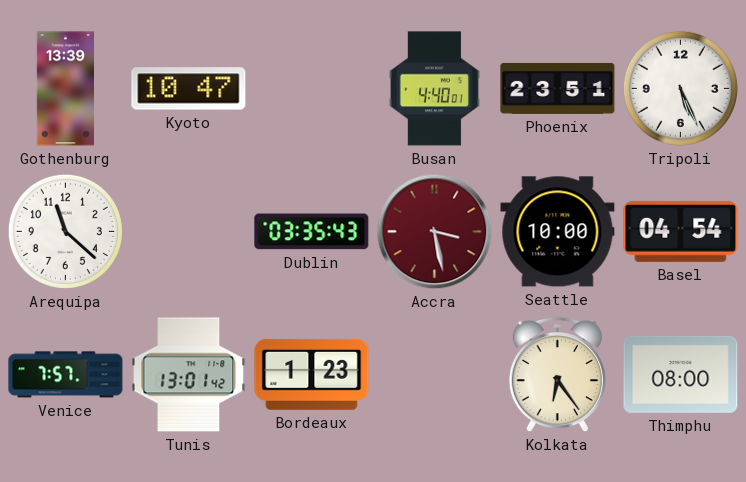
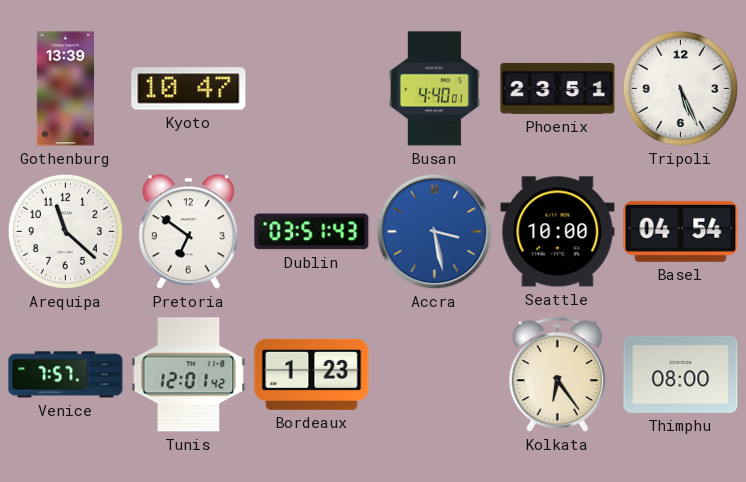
Pretoria: none -> 6:51
Dublin: 03:35 -> 03:51
Accra dial: burgundy -> blue
Tunis: 13:01 -> 12:01
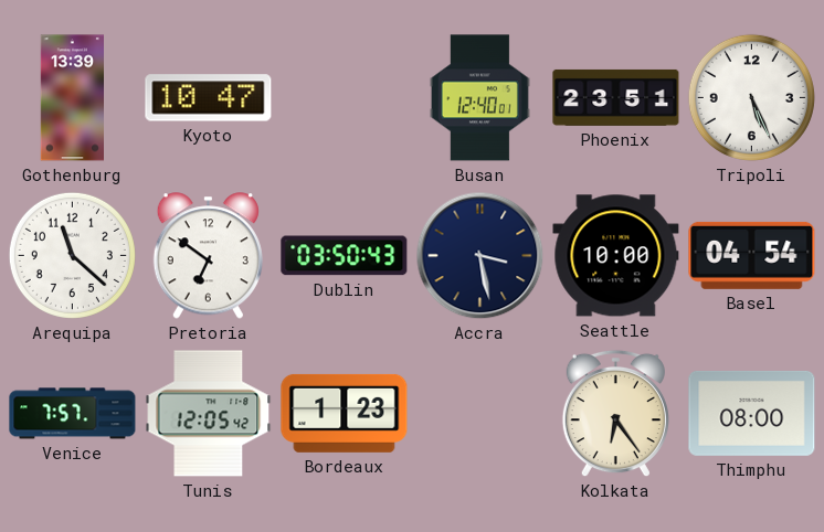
Busan: 4:40 -> 12:40
Dublin: 03:51 -> 03:50
Accra dial: blue -> navy
Tunis: 12:01 -> 12:05
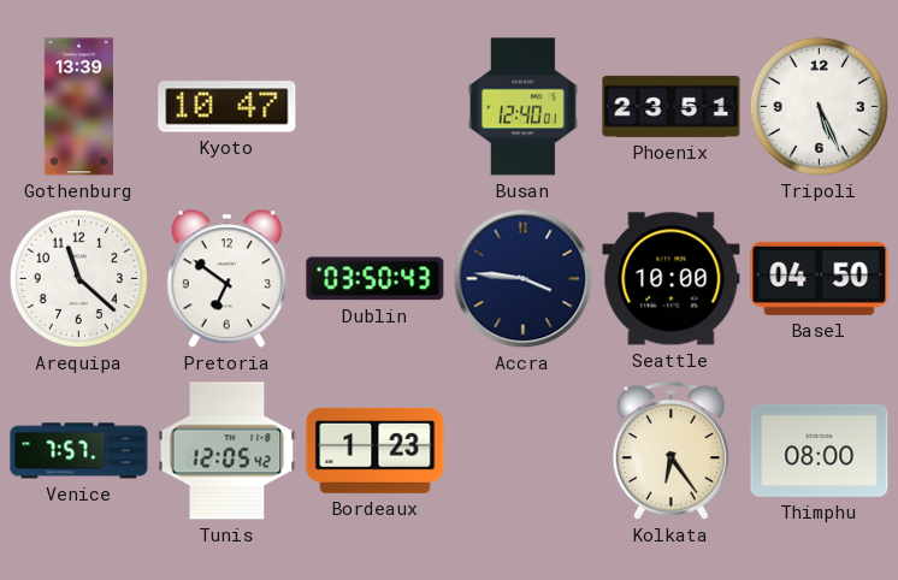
Accra: 3:28 -> 3:46
Basel: 04:54 -> 04:50
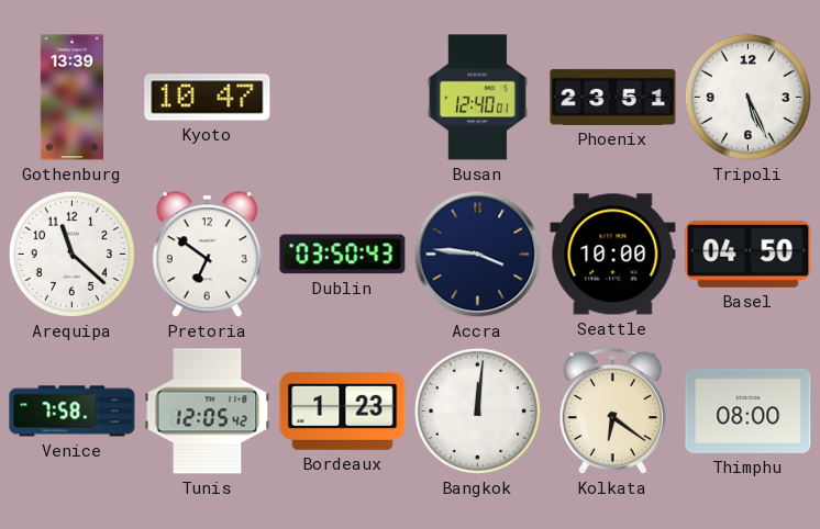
Venice: 7:57 -> 7:58
Bangkok: none -> 12:01
Kolkata: 6:24 -> 6:21
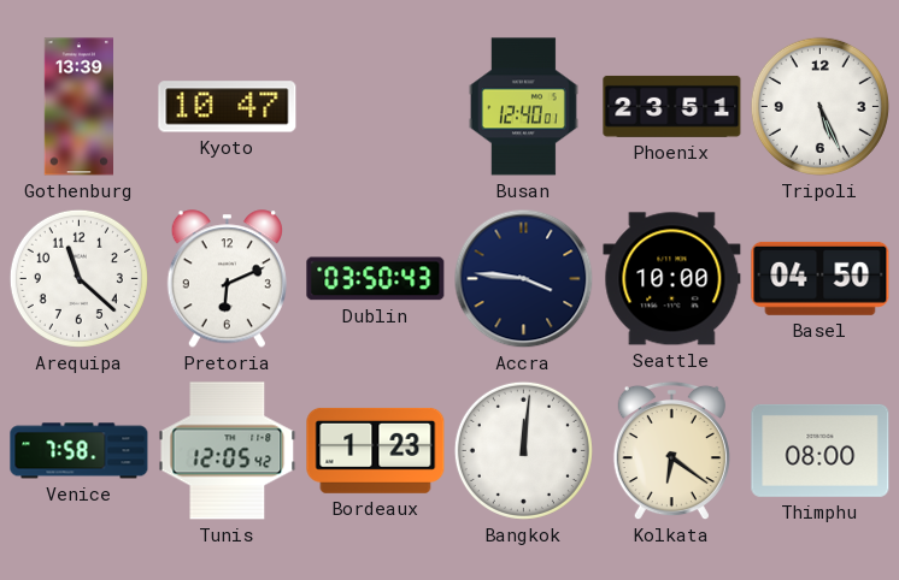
Pretoria: 6:51 -> 6:11
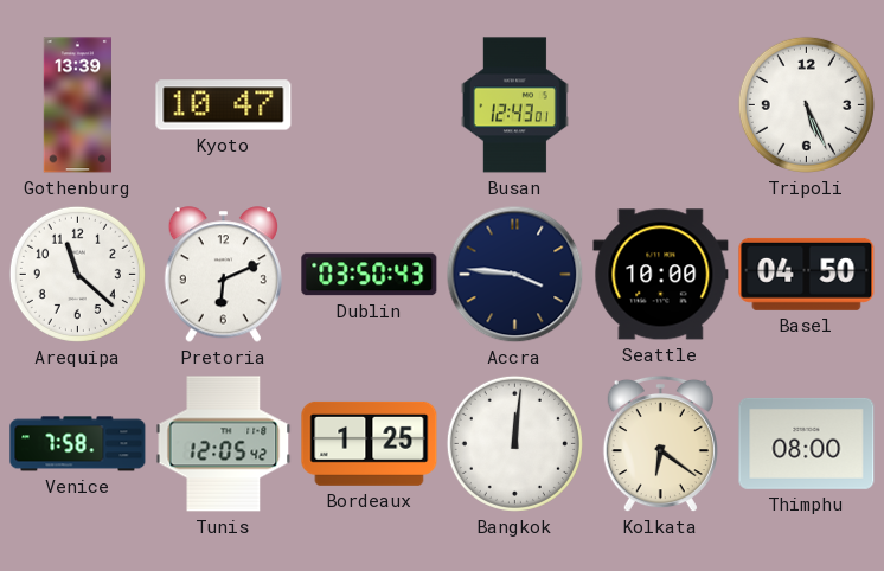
Busan: 12:40 -> 12:43
Phoenix: 23:51 -> none
Bordeaux: 1:23 -> 1:25
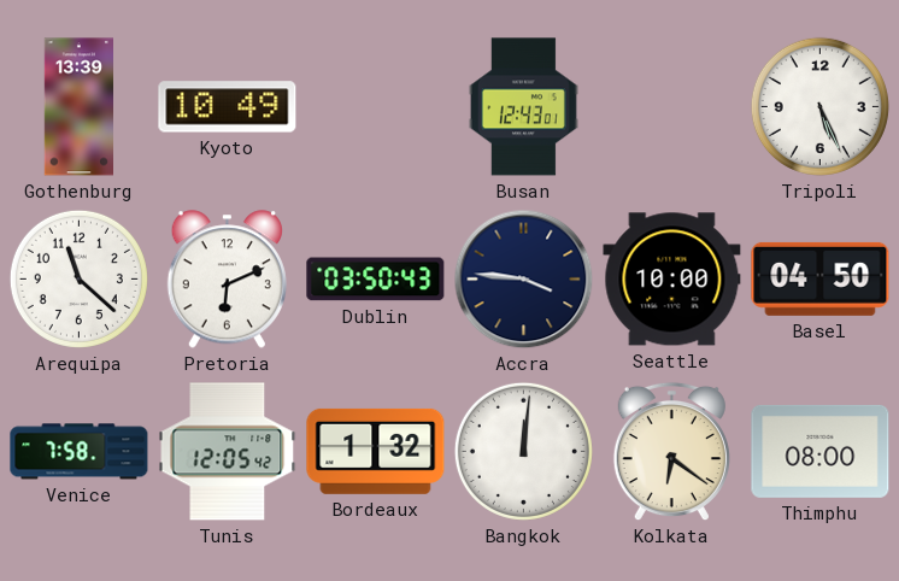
Kyoto: 10:47 -> 10:49
Bordeaux: 1:25 -> 1:32
